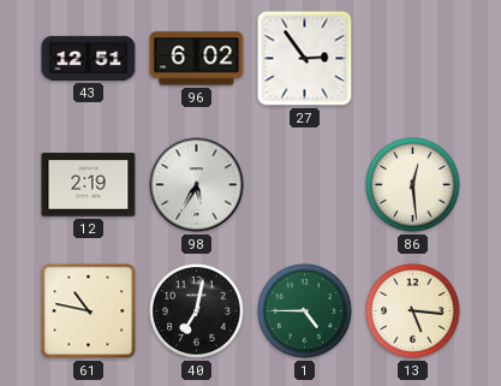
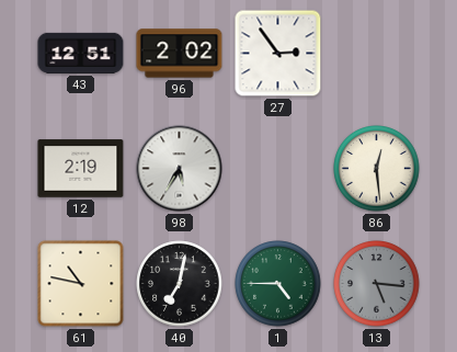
96: 6:02 -> 2:02
13 dial: cream -> grey
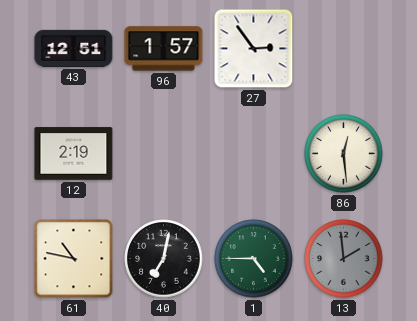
96: 2:02 -> 1:57
98: 5:35 -> none
13: 5:16 -> 1:59
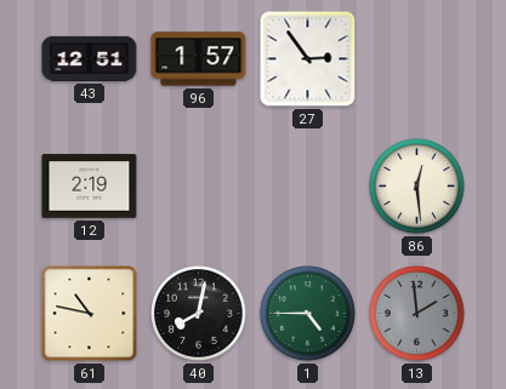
40: 7:02 -> 8:02
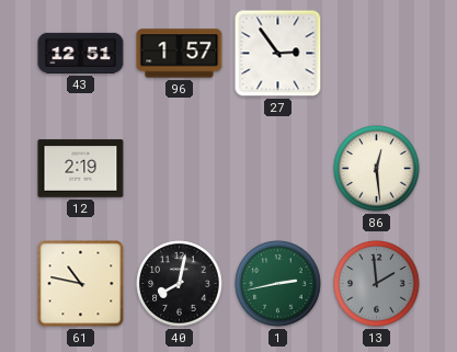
1: 4:45 -> 2:43
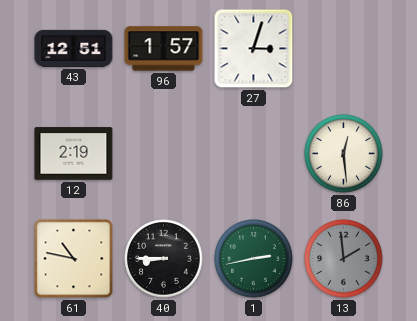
27: 2:54 -> 3:03
40: 8:02 -> 8:45
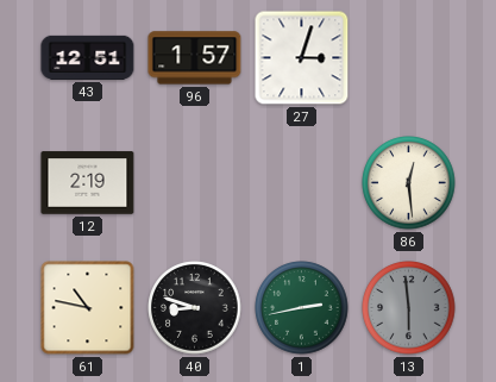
40: 8:45 -> 8:48
13: 1:59 -> 5:59
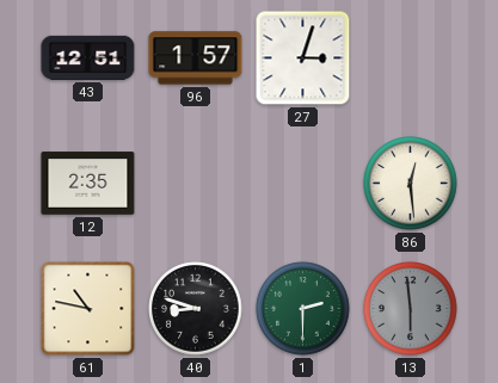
12: 2:19 -> 2:35
1: 2:43 -> 2:30
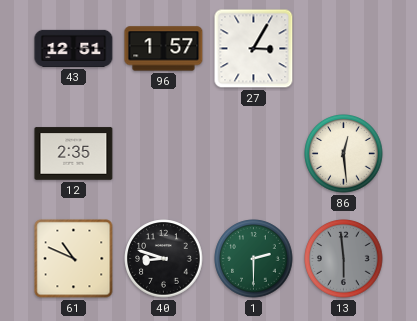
27: 3:03 -> 3:05
61: 10:47 -> 10:49
